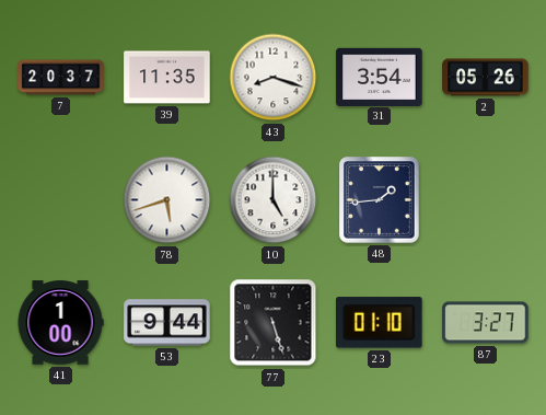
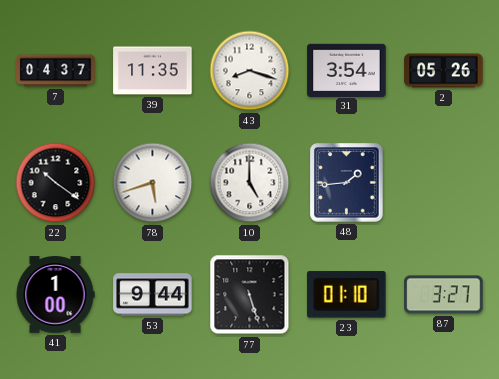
7: 20:37 -> 04:37
22: none -> 10:21
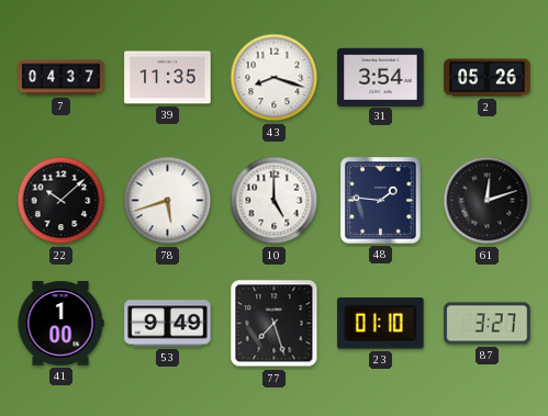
22: 10:21 -> 10:08
48: 1:44 -> 1:46
61: none -> 12:12
53: 9:44 -> 9:49
77: 5:27 -> 7:27
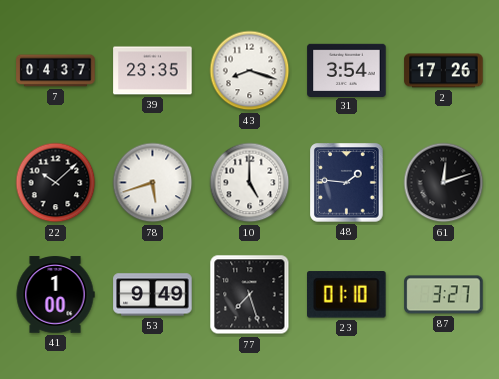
39: 11:35 -> 23:35
2: 05:26 -> 17:26
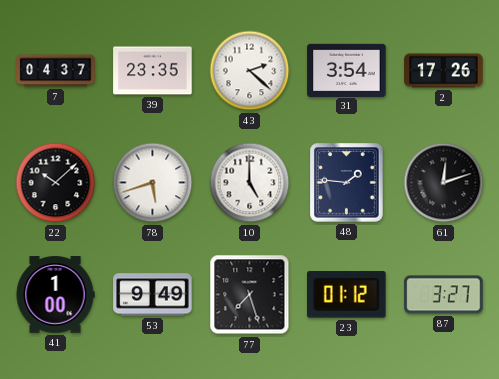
43: 8:18 -> 2:22
23: 01:10 -> 01:12
